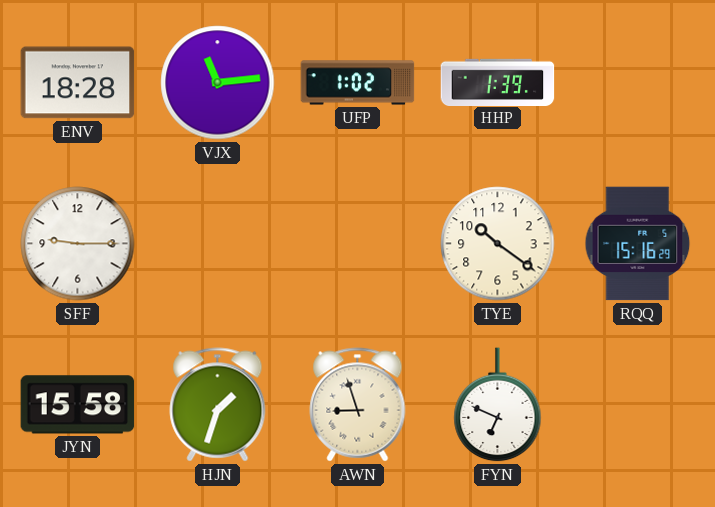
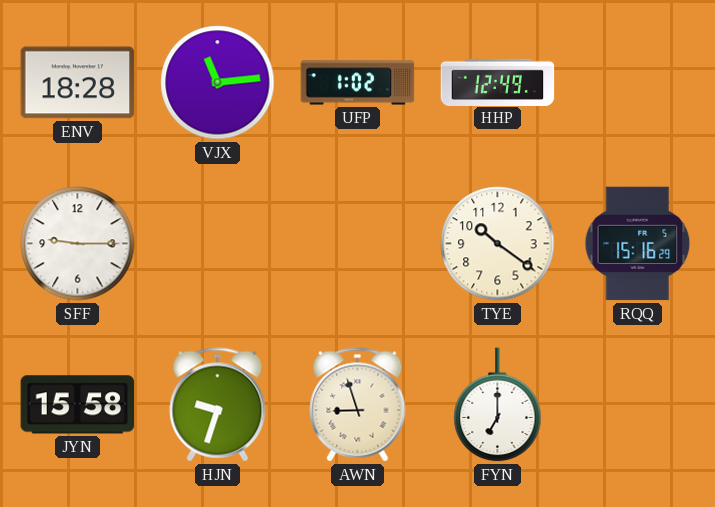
HHP: 1:39 -> 12:49
HJN: 1:33 -> 9:33
FYN: 6:49 -> 7:00
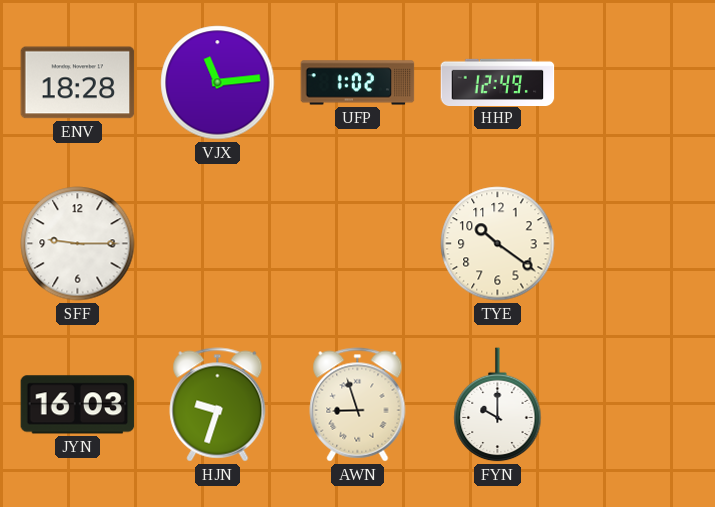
RQQ: 15:16 -> none
JYN: 15:58 -> 16:03
FYN: 7:00 -> 10:00
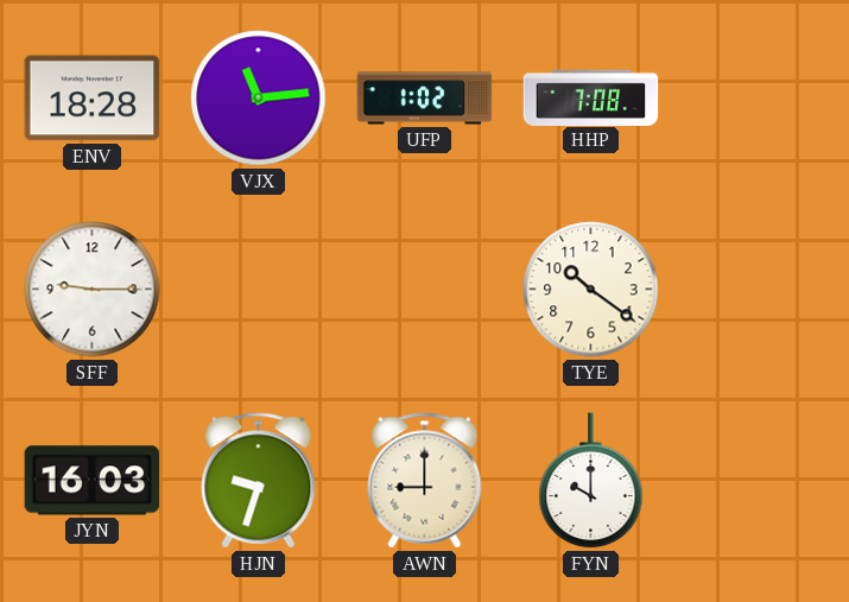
HHP: 12:49 -> 7:08
AWN: 8:57 -> 9:00
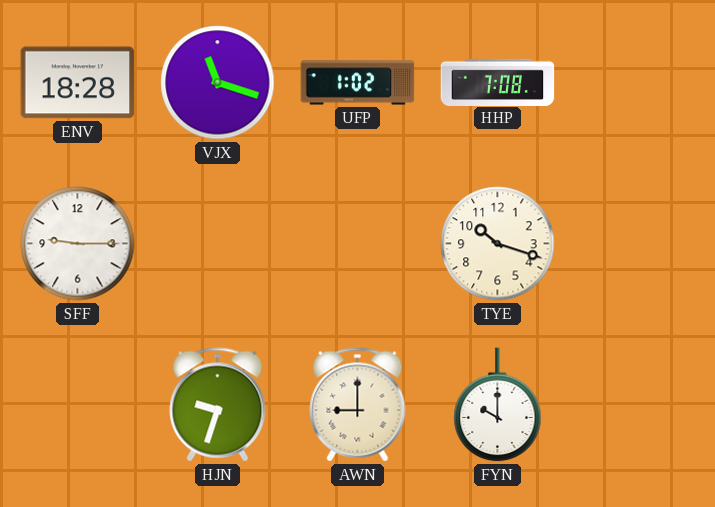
VJX: 11:14 -> 11:18
TYE: 10:21 -> 10:18
JYN: 16:03 -> none
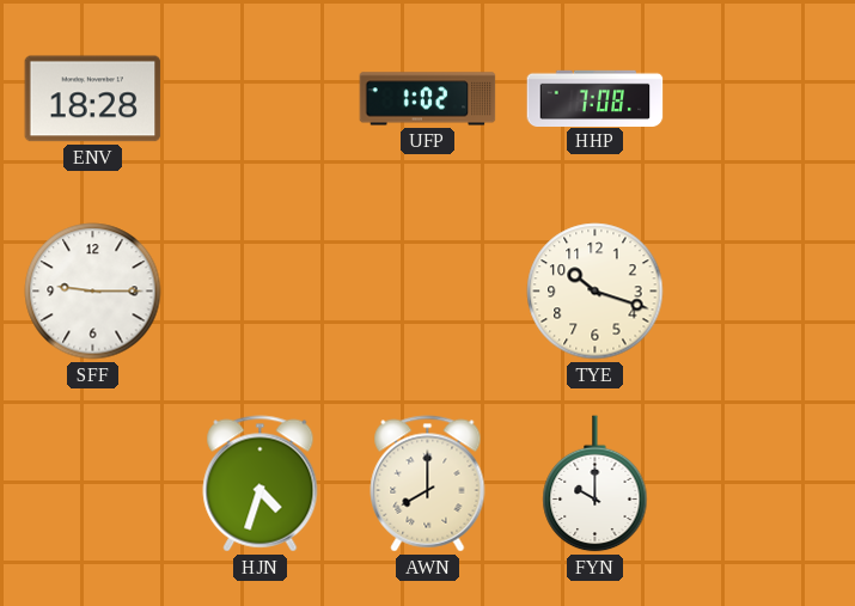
VJX: 11:18 -> none
HJN: 9:33 -> 4:33
AWN: 9:00 -> 8:00
